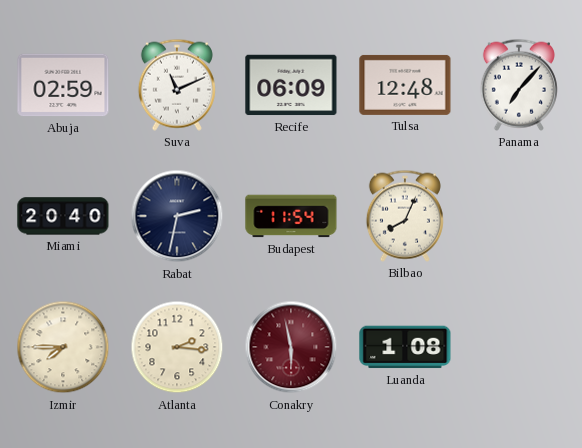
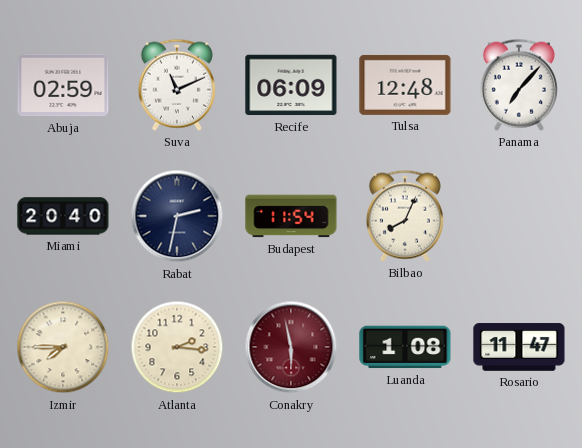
Rosario: none -> 11:47
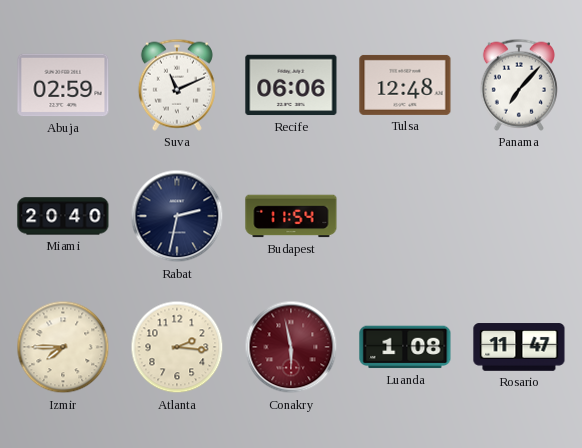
Recife: 06:09 -> 06:06
Bilbao: 8:04 -> none
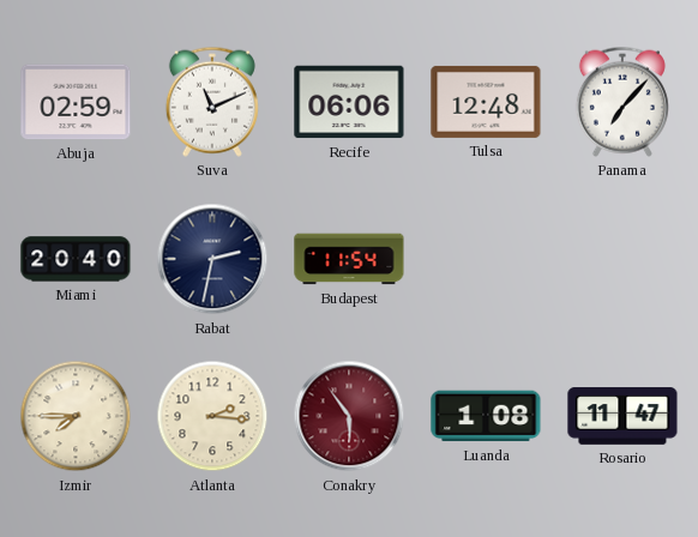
Conakry: 5:58 -> 5:54
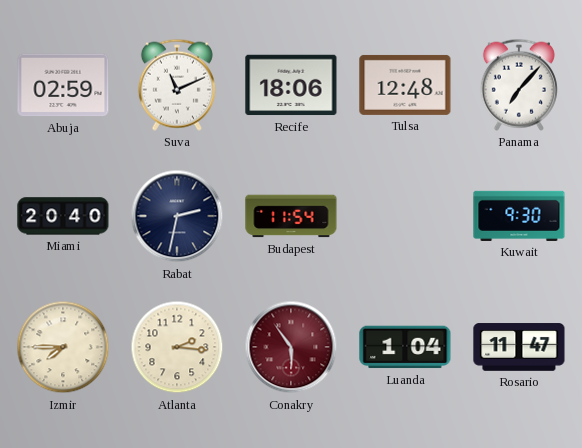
Recife: 06:06 -> 18:06
Kuwait: none -> 9:30
Luanda: 1:08 -> 1:04
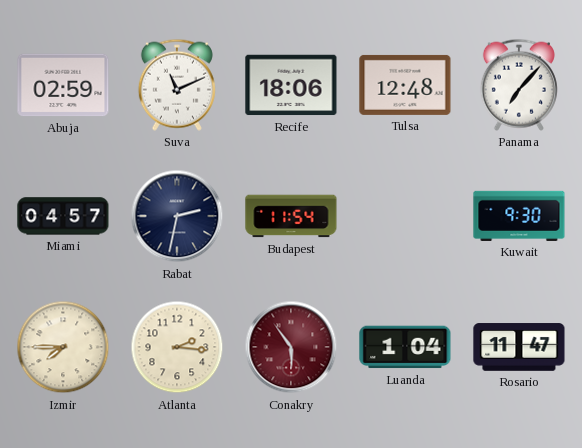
Miami: 20:40 -> 04:57
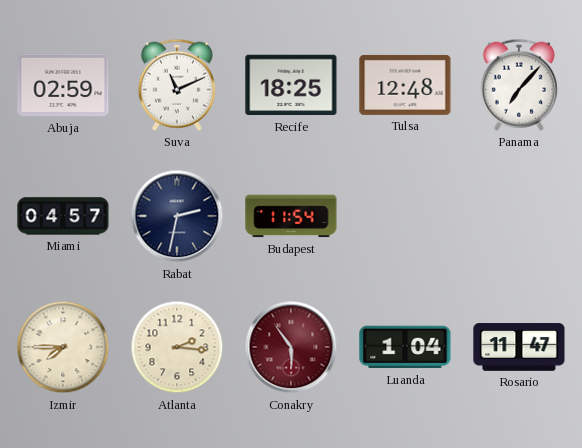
Recife: 18:06 -> 18:25
Kuwait: 9:30 -> none
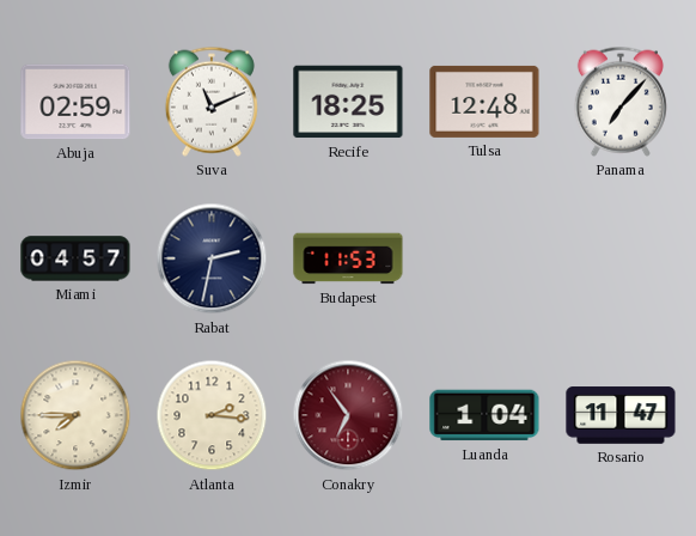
Budapest: 11:54 -> 11:53
Conakry: 5:54 -> 6:54
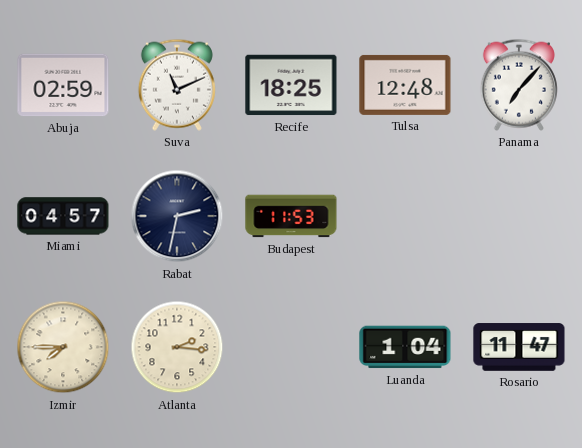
Conakry: 6:54 -> none
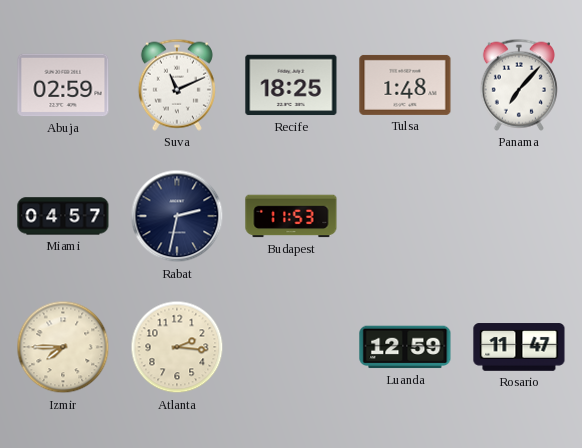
Tulsa: 12:48 -> 1:48
Luanda: 1:04 -> 12:59
